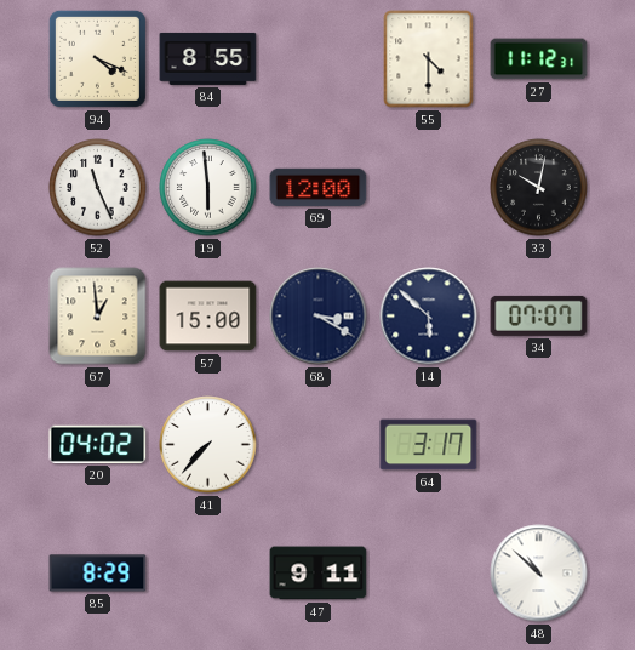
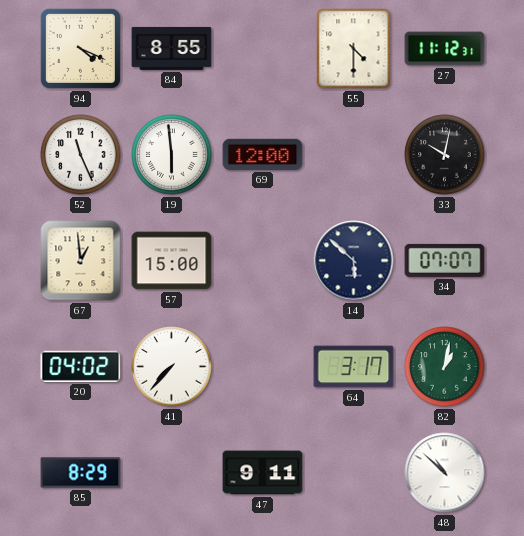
68: 3:20 -> none
82: none -> 1:02
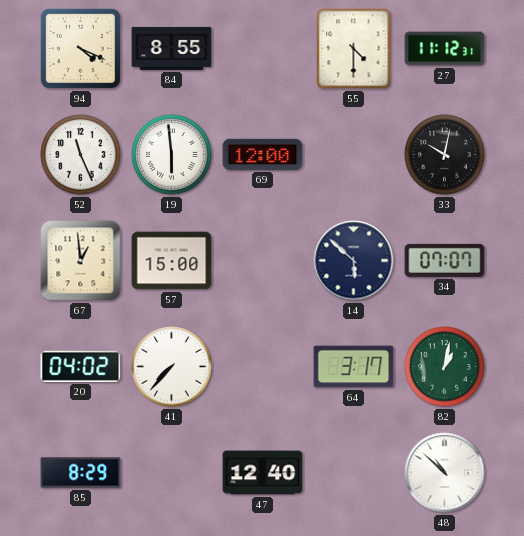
47: 9:11 -> 12:40
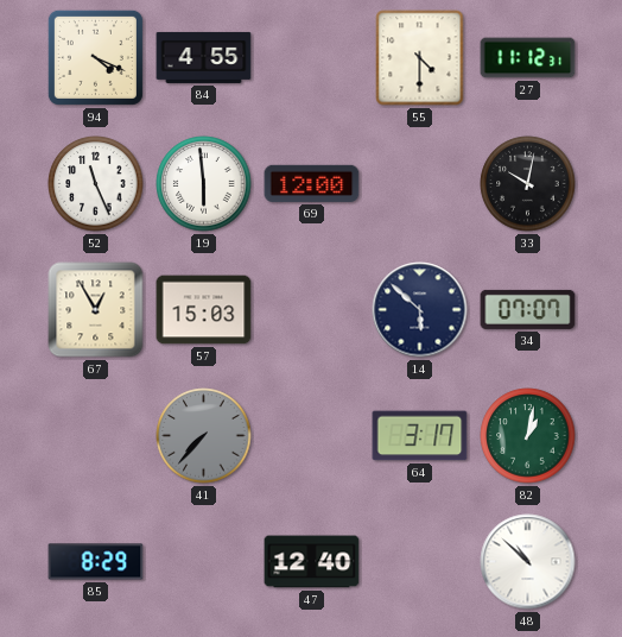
84: 8:55 -> 4:55
67: 12:59 -> 12:55
57: 15:00 -> 15:03
20: 04:02 -> none
41 dial: white -> grey
